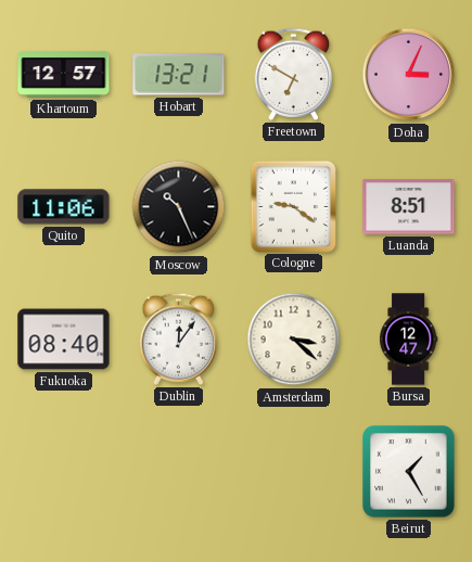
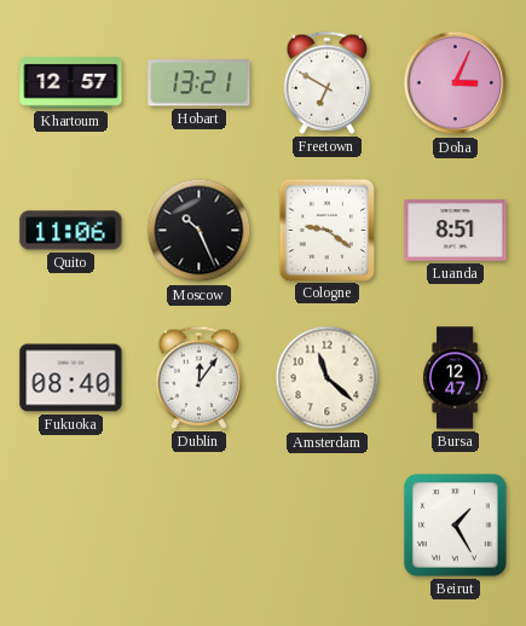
Amsterdam: 3:22 -> 11:22
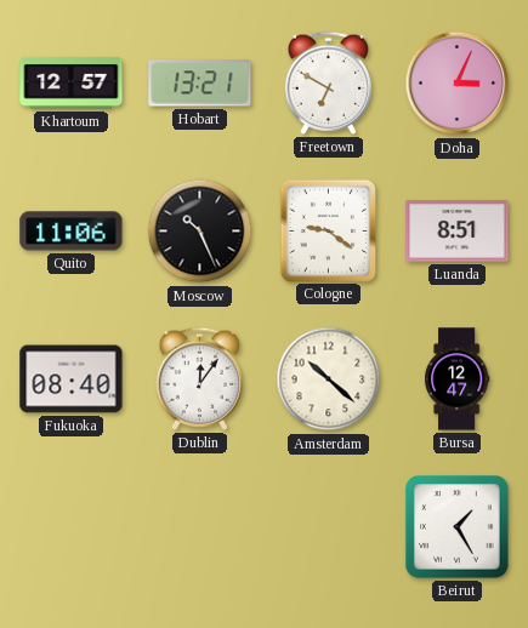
Amsterdam: 11:22 -> 10:22
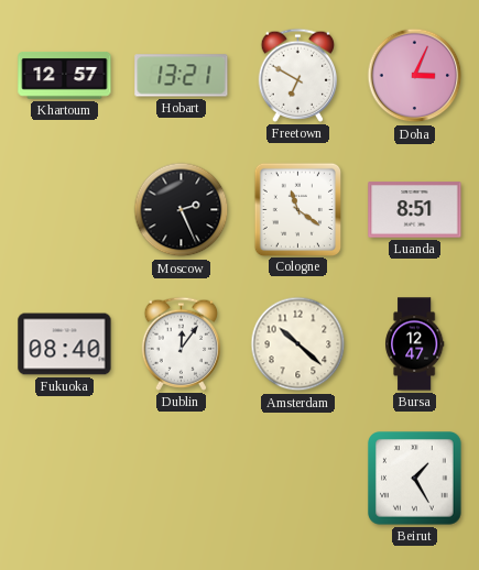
Quito: 11:06 -> none
Moscow: 10:26 -> 2:26
Cologne: 9:21 -> 11:21
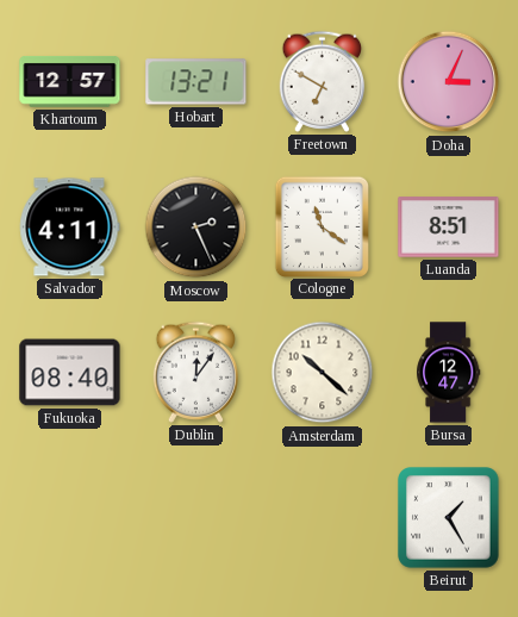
Salvador: none -> 4:11
